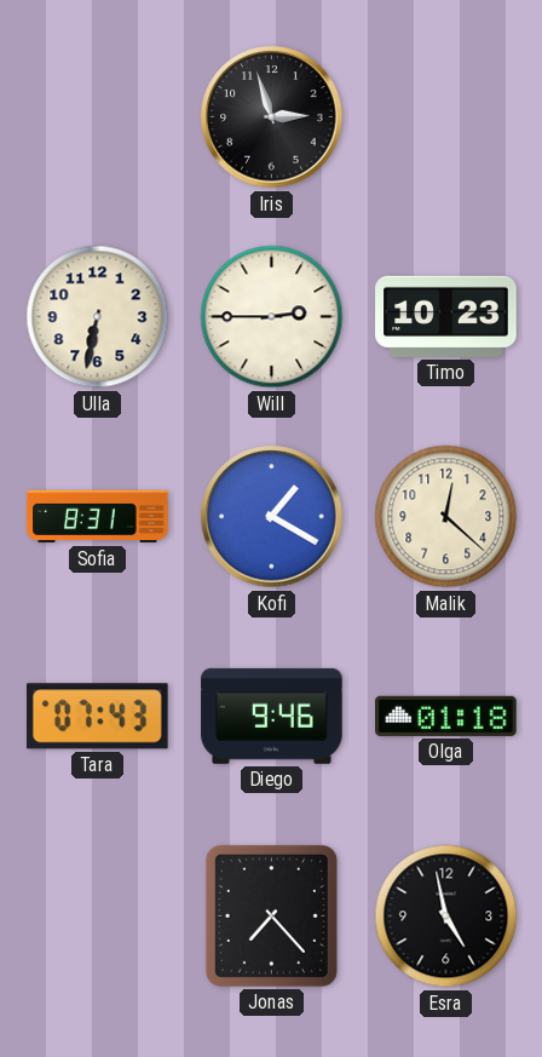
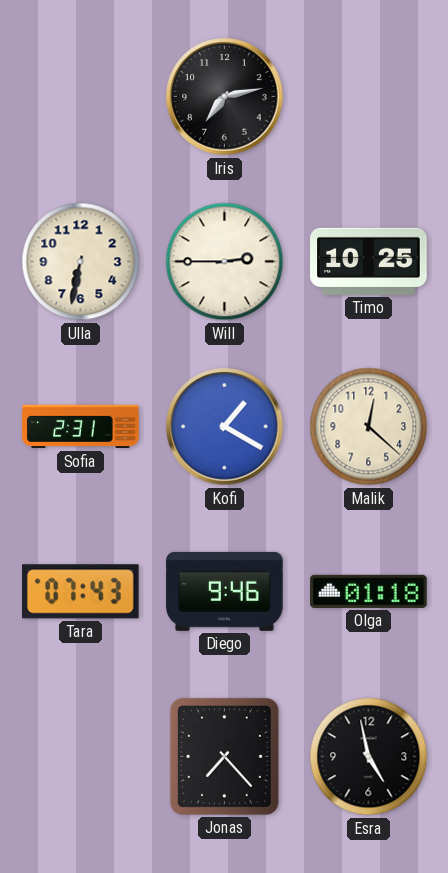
Iris: 2:57 -> 7:13
Timo: 10:23 -> 10:25
Sofia: 8:31 -> 2:31
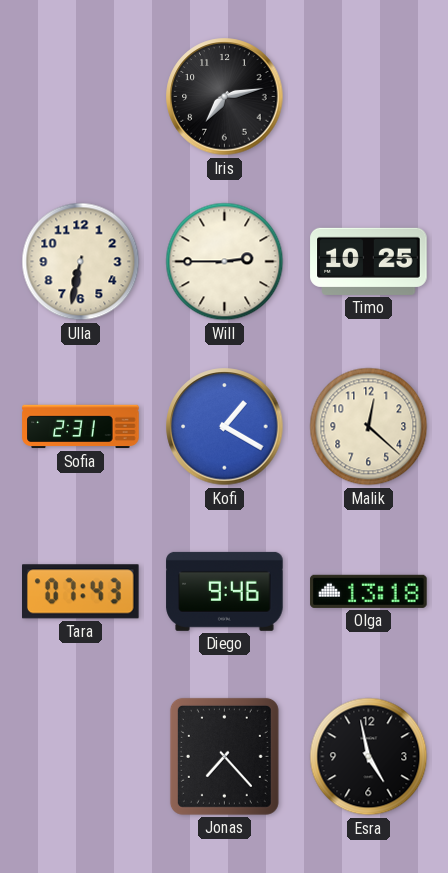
Olga: 01:18 -> 13:18
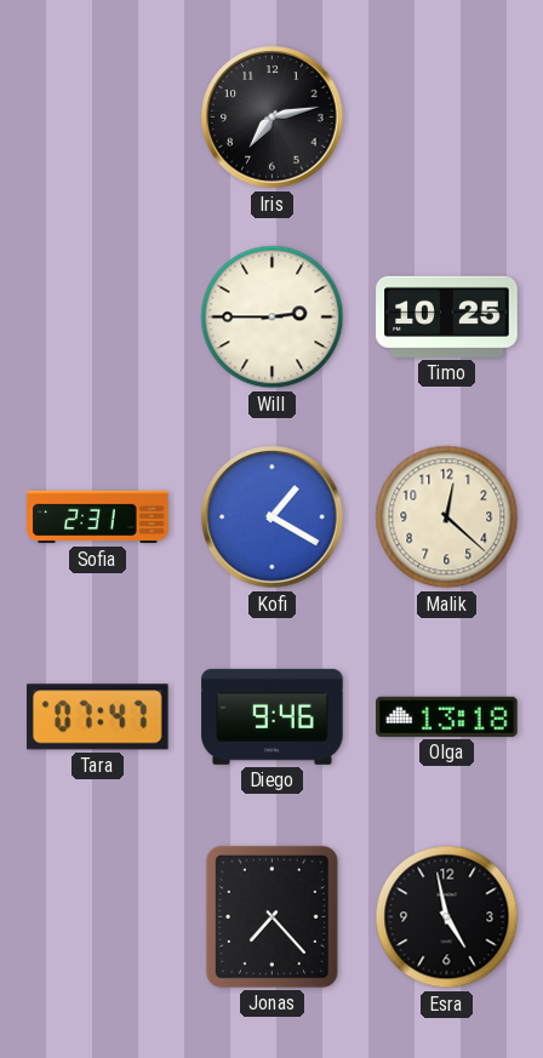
Ulla: 6:32 -> none
Tara: 07:43 -> 07:47
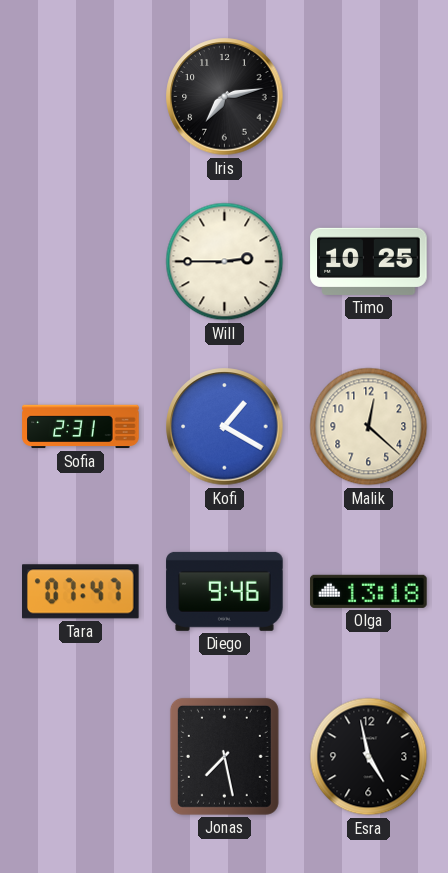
Jonas: 7:23 -> 7:28
